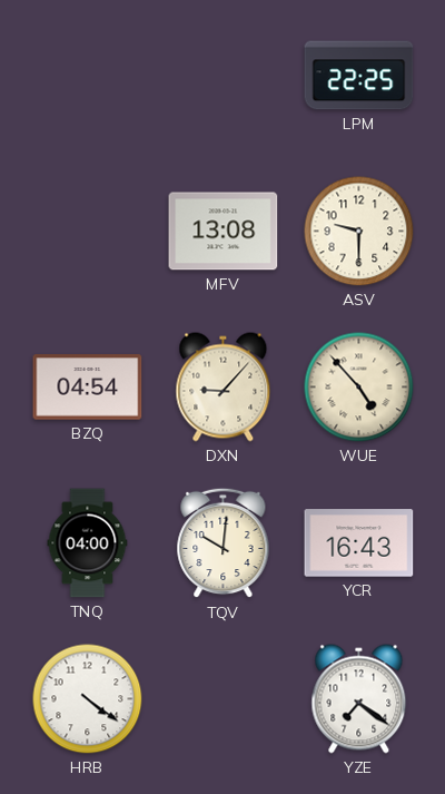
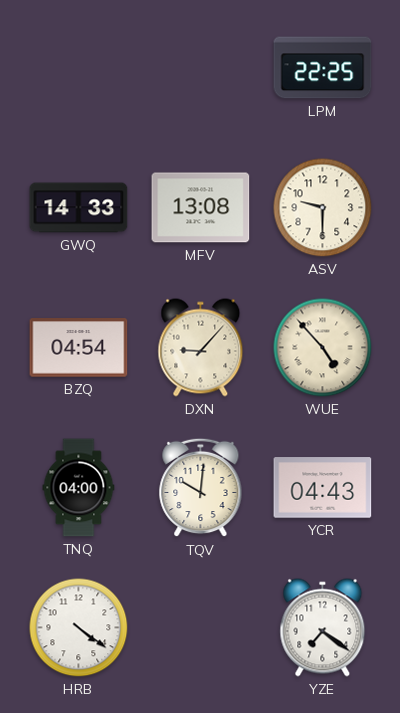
GWQ: none -> 14:33
YCR: 16:43 -> 04:43
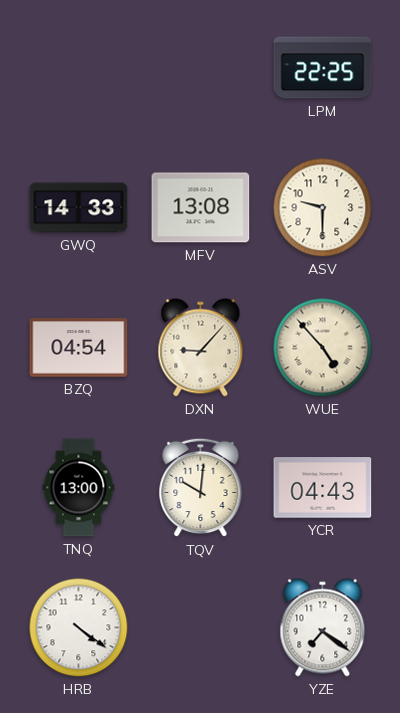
TNQ: 04:00 -> 13:00
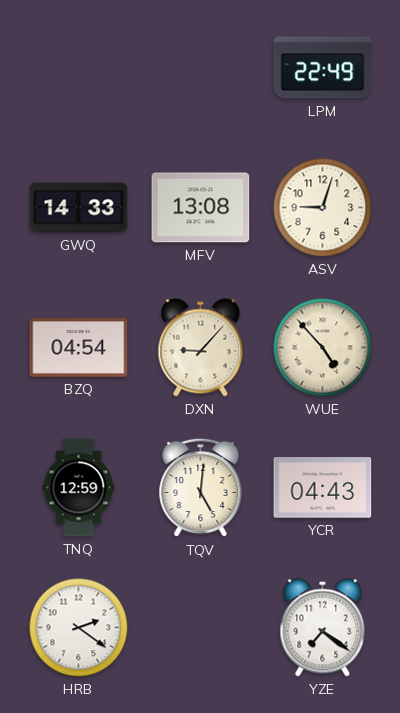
LPM: 22:25 -> 22:49
ASV: 9:30 -> 9:03
TNQ: 13:00 -> 12:59
TQV: 10:01 -> 5:01
HRB: 4:21 -> 2:21
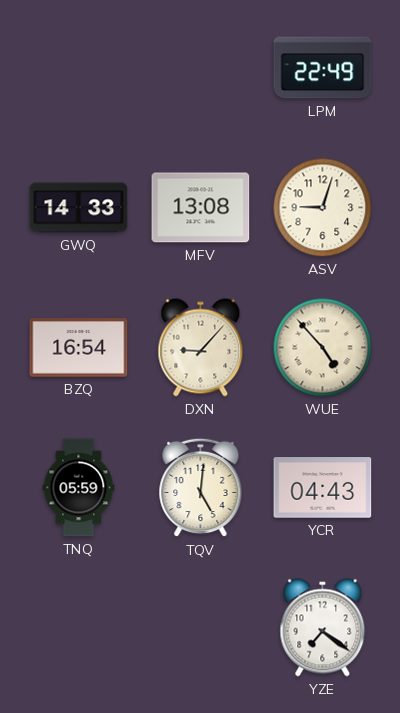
BZQ: 04:54 -> 16:54
TNQ: 12:59 -> 05:59
HRB: 2:21 -> none
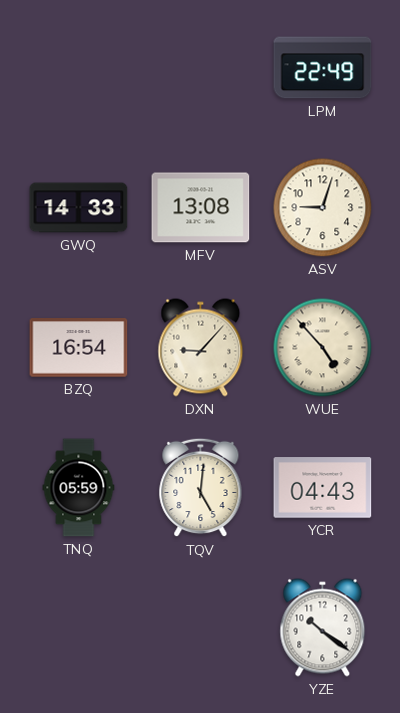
YZE: 7:21 -> 10:21
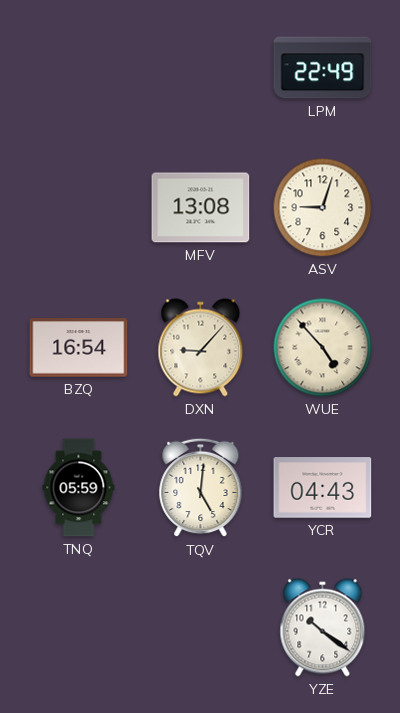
GWQ: 14:33 -> none
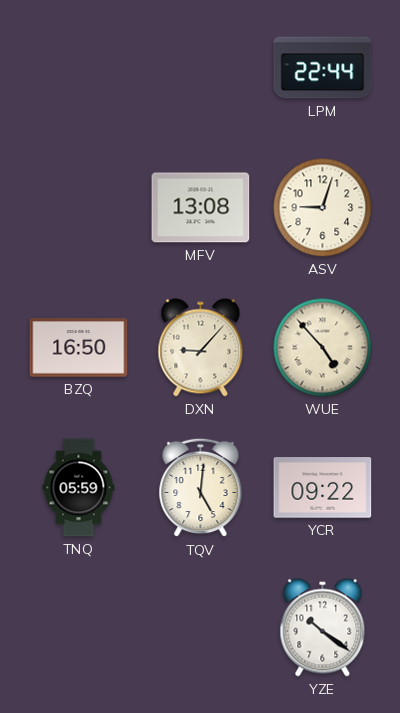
LPM: 22:49 -> 22:44
BZQ: 16:54 -> 16:50
YCR: 04:43 -> 09:22
